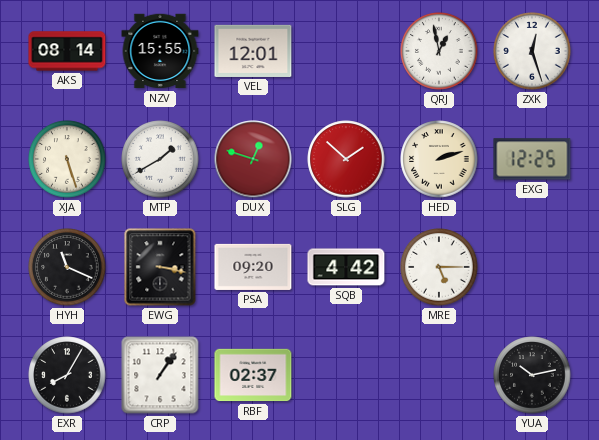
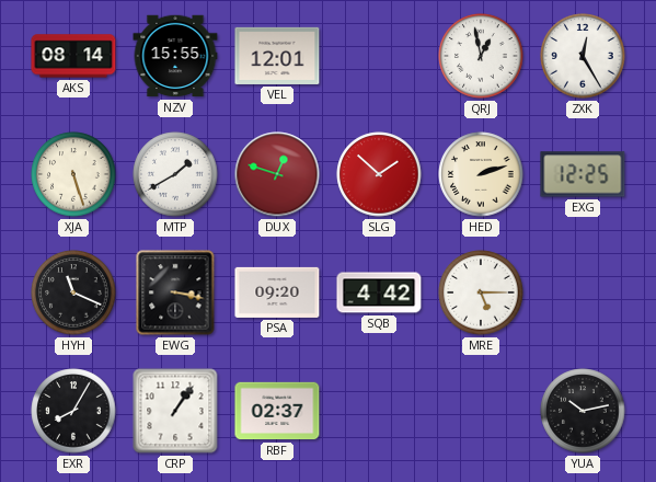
ZXK: 12:27 -> 12:25
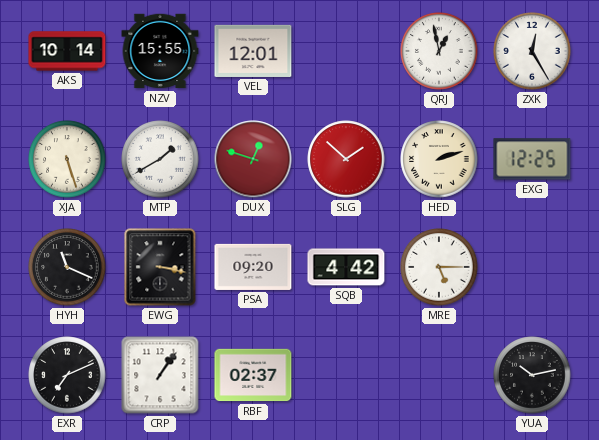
AKS: 08:14 -> 10:14
EXR: 8:05 -> 7:11
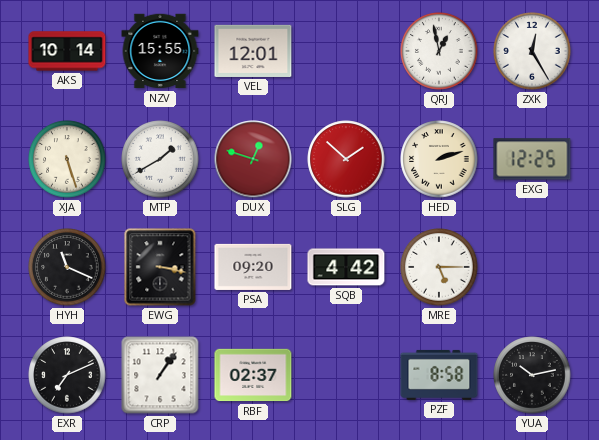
PZF: none -> 8:58
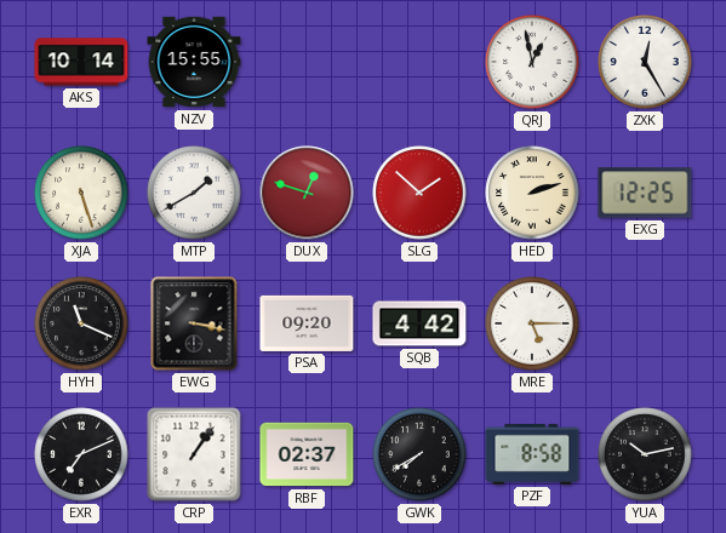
VEL: 12:01 -> none
GWK: none -> 7:40
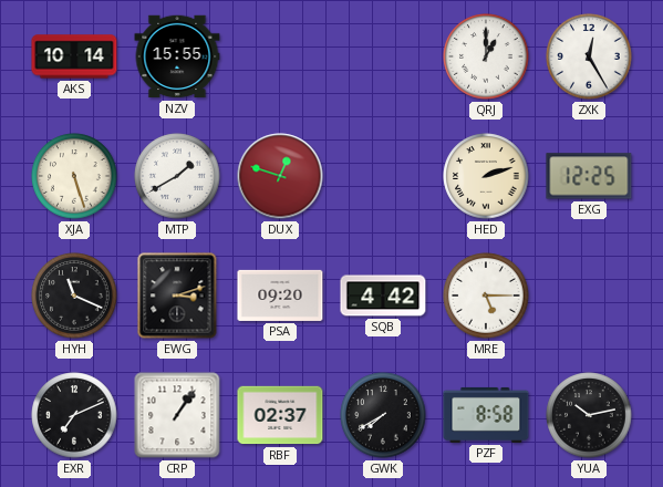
QRJ: 12:58 -> 1:00
SLG: 1:52 -> none
EWG: 3:17 -> 3:12
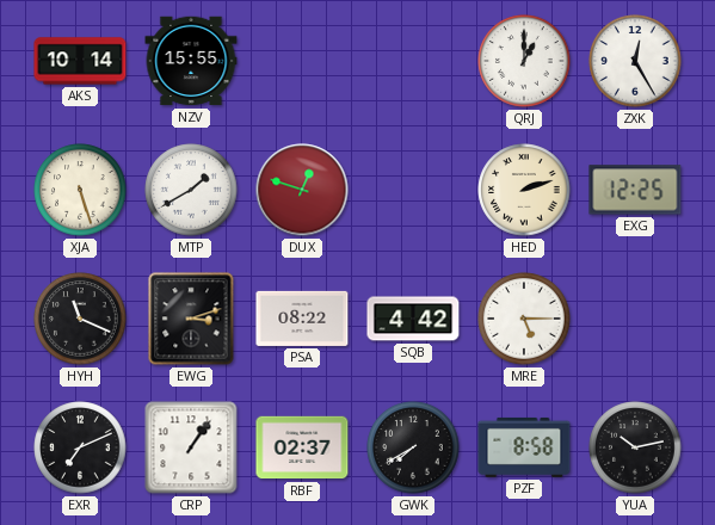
PSA: 09:20 -> 08:22
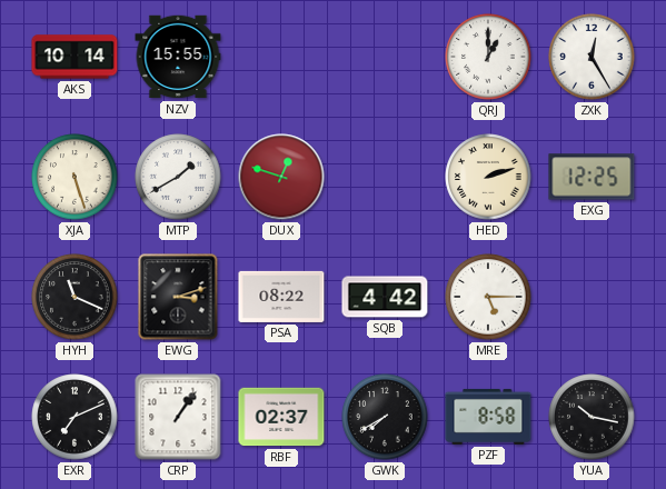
YUA: 10:13 -> 10:17
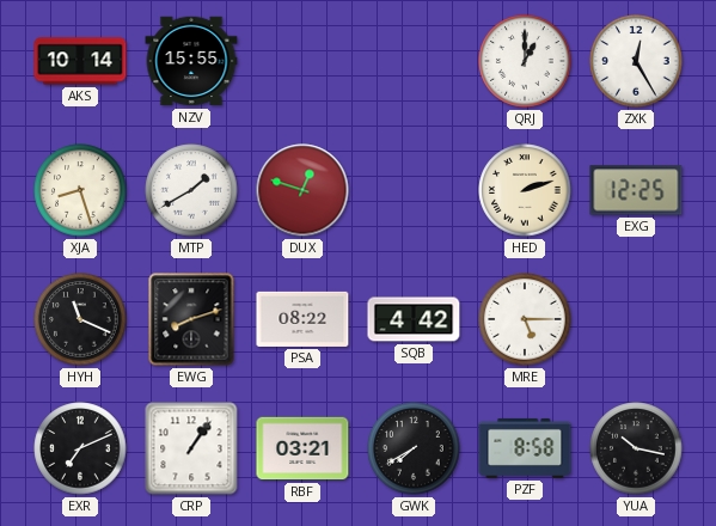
XJA: 5:27 -> 8:27
EWG: 3:12 -> 8:12
RBF: 02:37 -> 03:21
